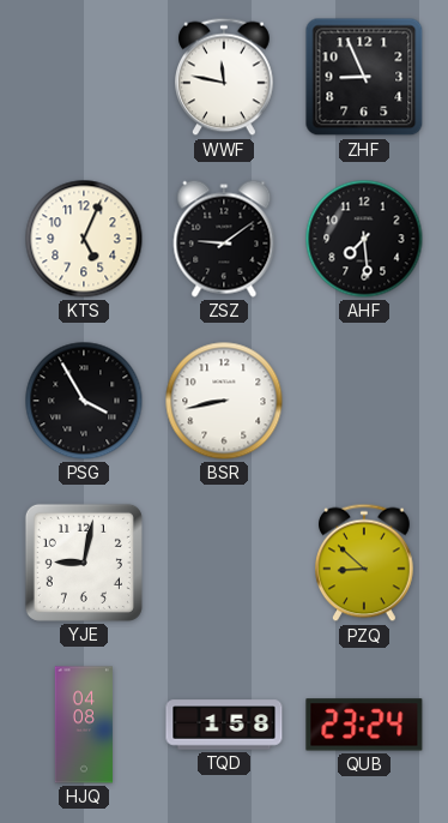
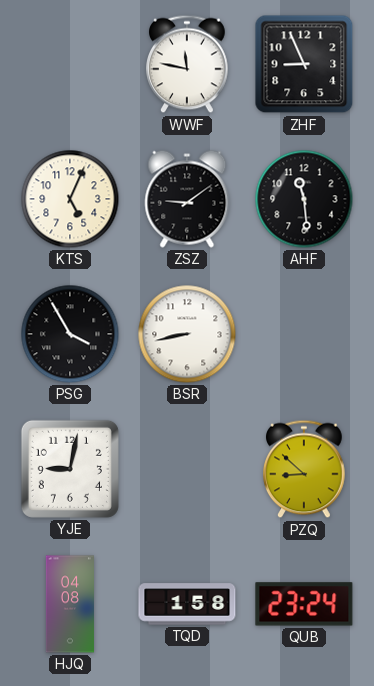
AHF: 7:29 -> 11:29
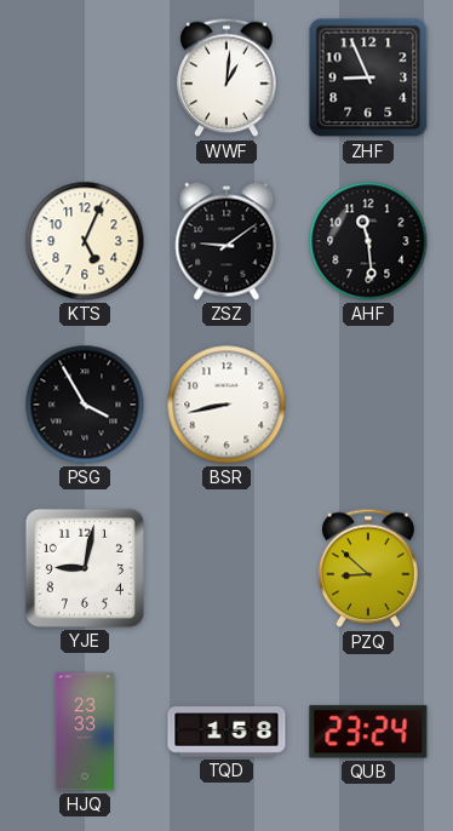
WWF: 11:47 -> 1:01
HJQ: 04:08 -> 23:33
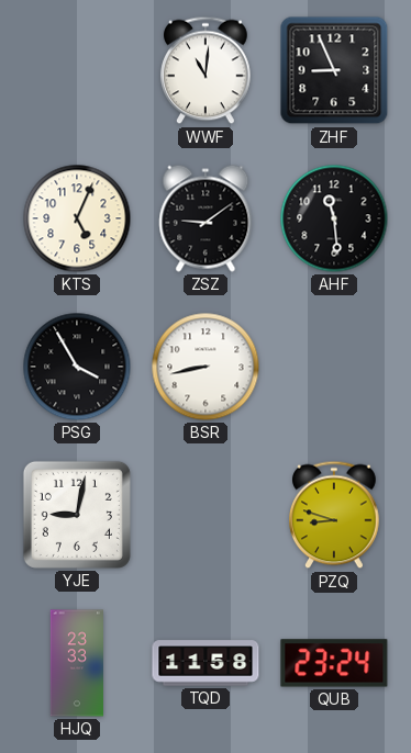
WWF: 1:01 -> 11:01
PZQ: 8:52 -> 8:48
TQD: 1:58 -> 11:58
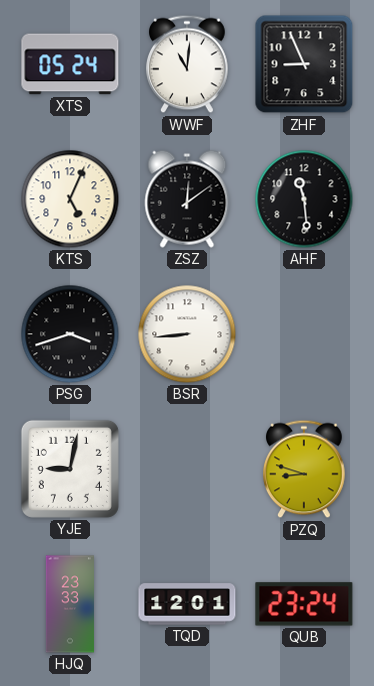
XTS: none -> 05:24
ZSZ: 9:09 -> 12:09
PSG: 3:55 -> 3:42
BSR: 8:43 -> 8:44
TQD: 11:58 -> 12:01
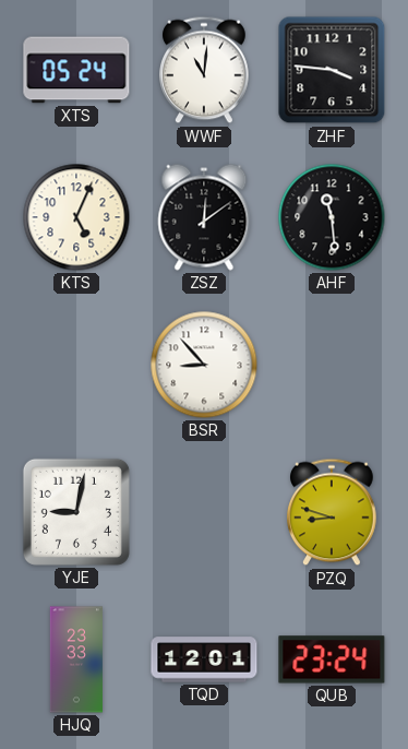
ZHF: 8:56 -> 3:46
PSG: 3:42 -> none
BSR: 8:44 -> 8:53
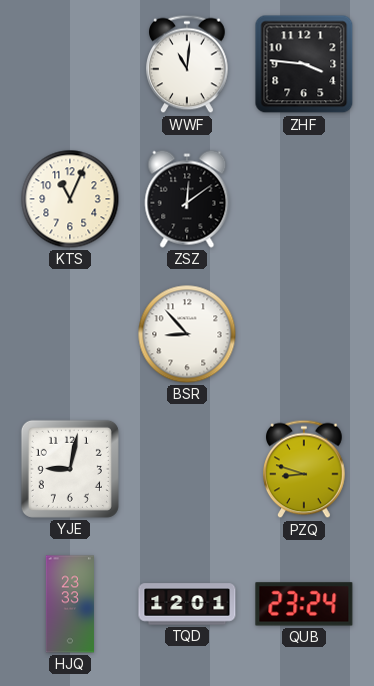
XTS: 05:24 -> none
KTS: 5:04 -> 11:04
AHF: 11:29 -> none
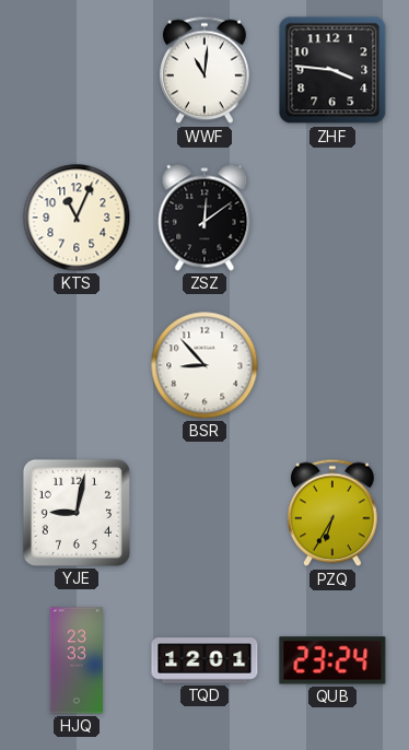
PZQ: 8:48 -> 6:35
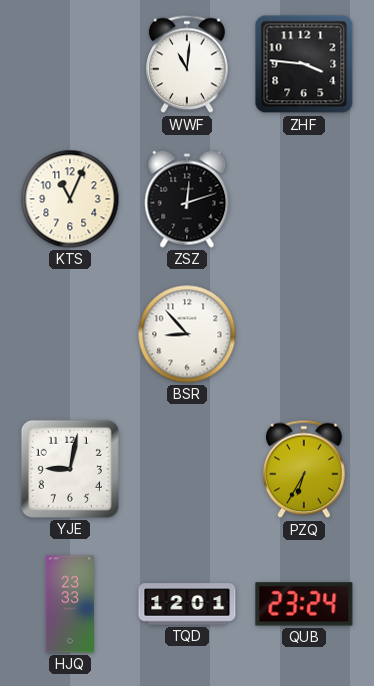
ZSZ: 12:09 -> 12:12
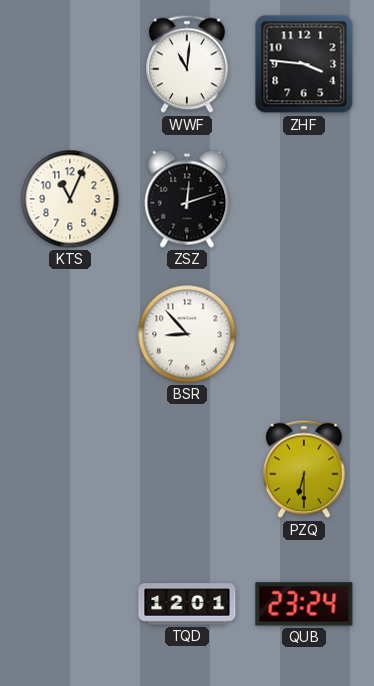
YJE: 9:02 -> none
PZQ: 6:35 -> 6:30
HJQ: 23:33 -> none
